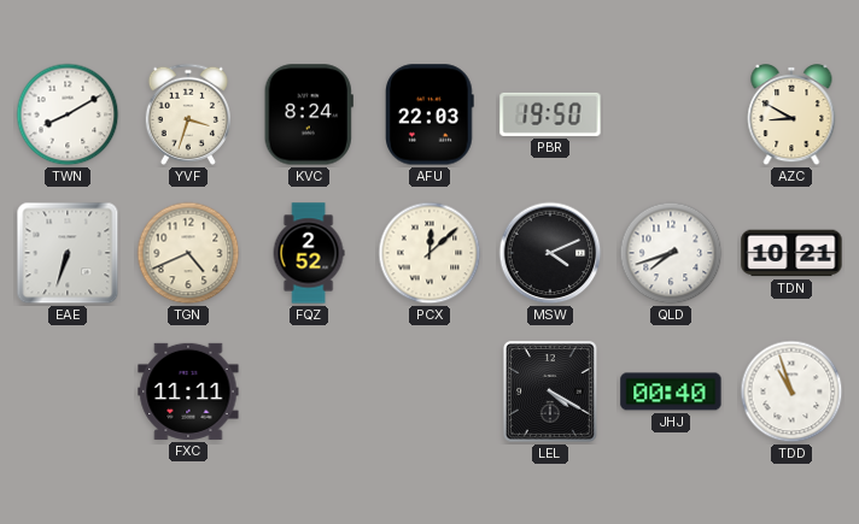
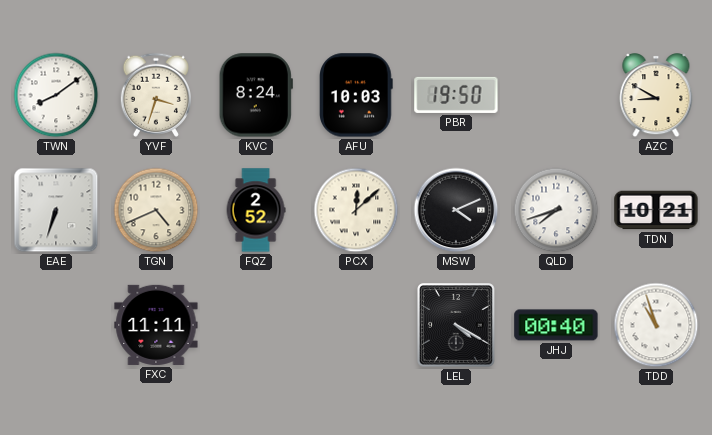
TWN: 8:10 -> 8:09
AFU: 22:03 -> 10:03
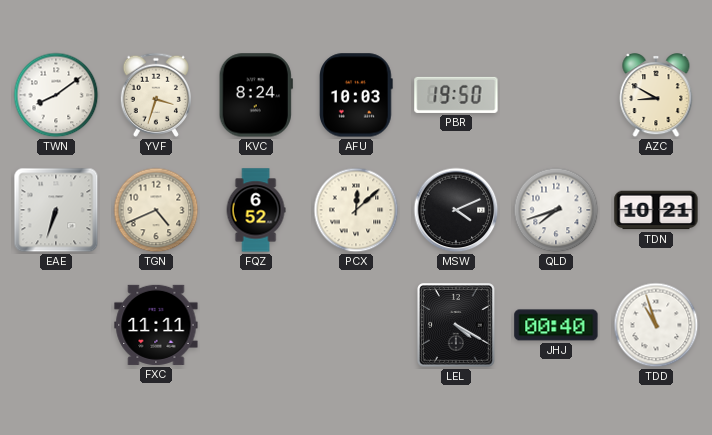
FQZ: 2:52 -> 6:52
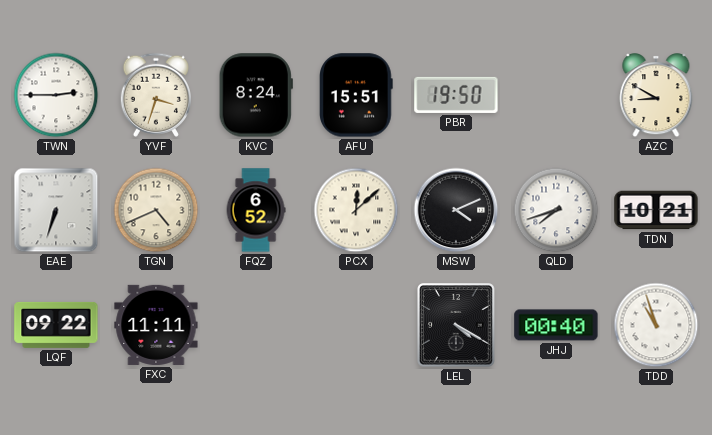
TWN: 8:09 -> 2:45
AFU: 10:03 -> 15:51
LQF: none -> 09:22
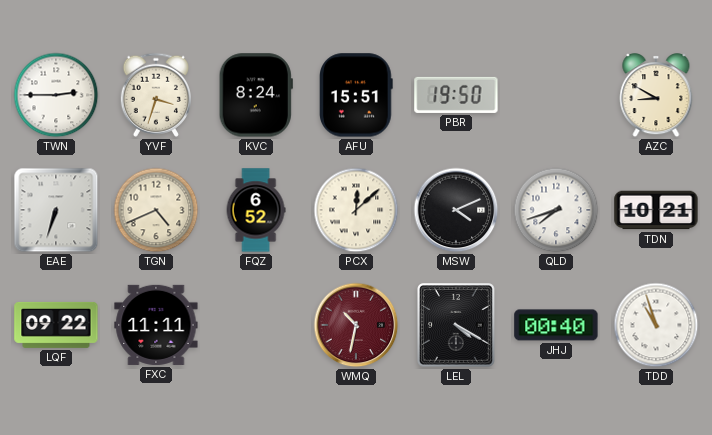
WMQ: none -> 10:32
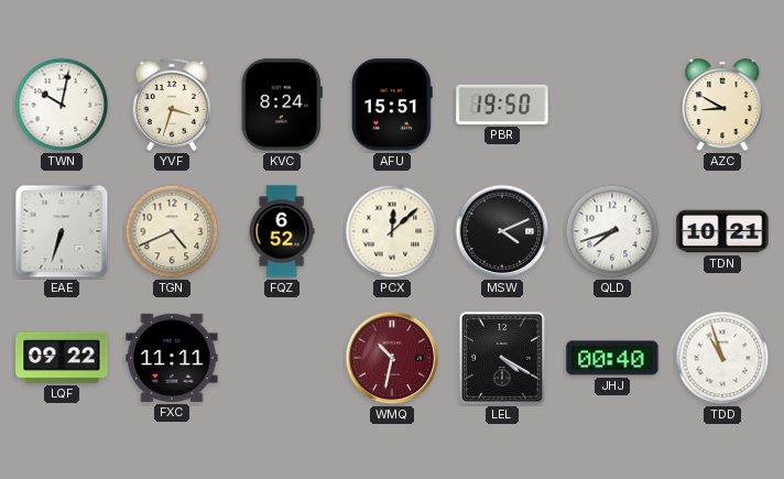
TWN: 2:45 -> 10:02
